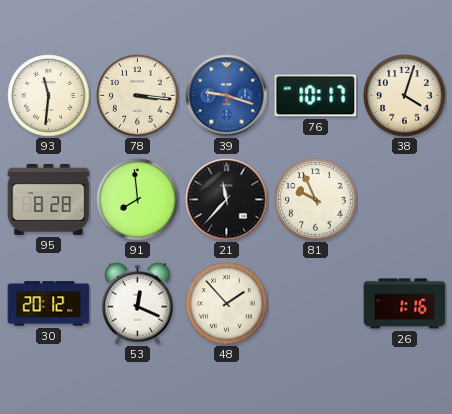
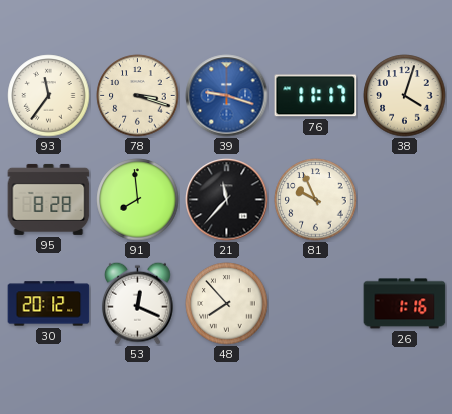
93: 11:31 -> 11:36
78: 3:16 -> 3:18
76: 10:17 -> 11:17
48: 1:53 -> 7:53
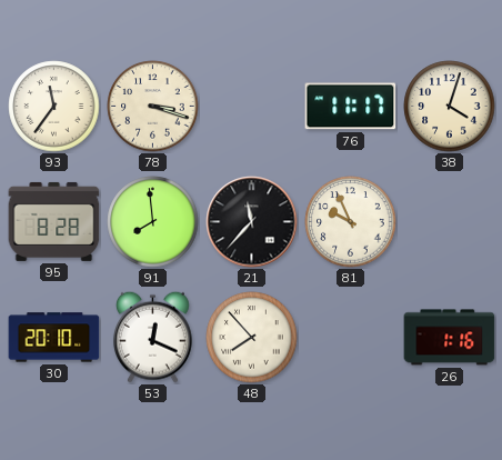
39: 9:18 -> none
30: 20:12 -> 20:10
